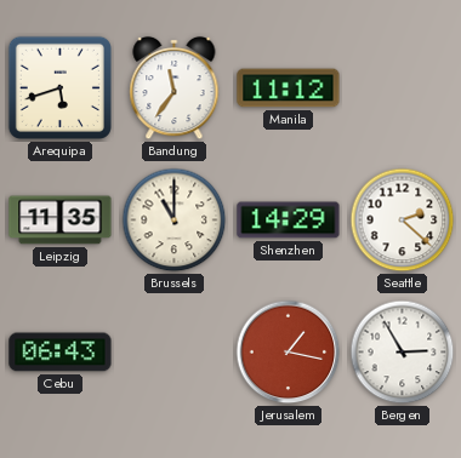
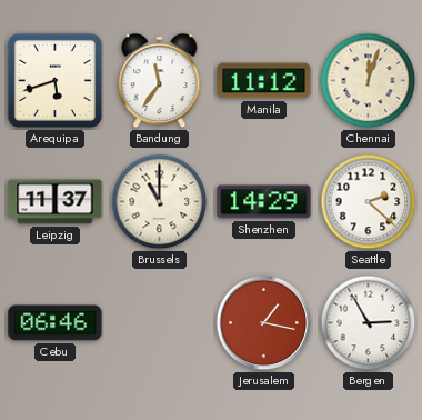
Chennai: none -> 12:03
Leipzig: 11:35 -> 11:37
Cebu: 06:43 -> 06:46
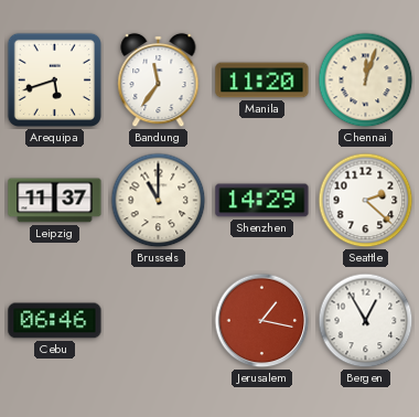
Manila: 11:12 -> 11:20
Bergen: 2:55 -> 12:55
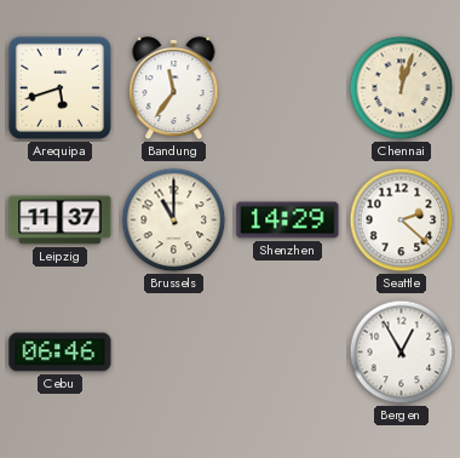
Manila: 11:20 -> none
Jerusalem: 1:17 -> none
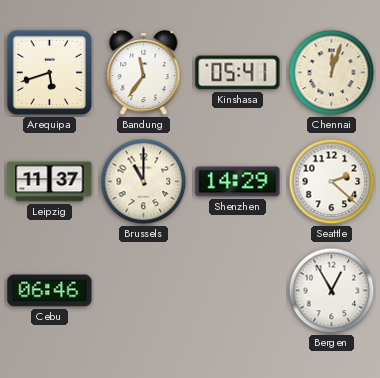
Kinshasa: none -> 05:41
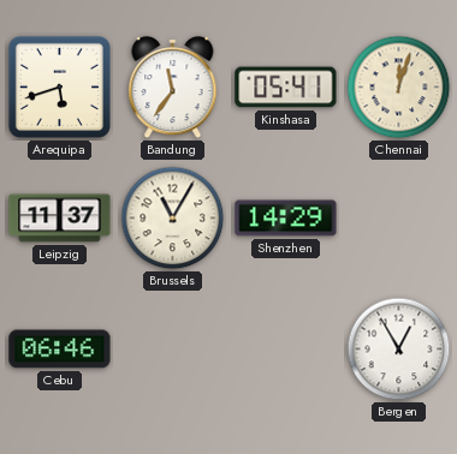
Brussels: 11:00 -> 11:05
Seattle: 2:22 -> none
